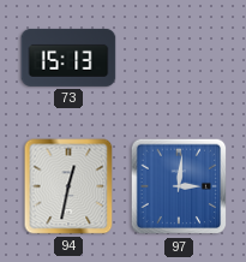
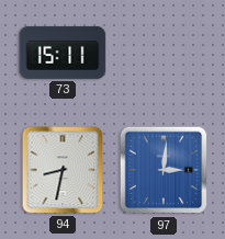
73: 15:13 -> 15:11
94: 12:32 -> 8:32
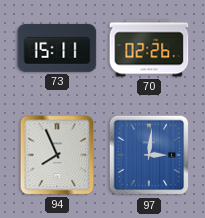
70: none -> 02:26
94: 8:32 -> 7:56
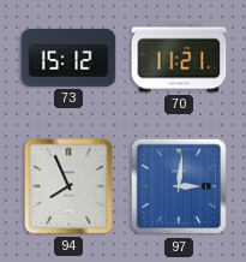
73: 15:11 -> 15:12
70: 02:26 -> 11:21
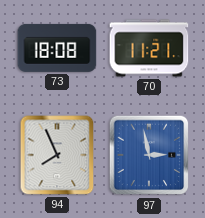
73: 15:12 -> 18:08
97: 3:01 -> 2:58
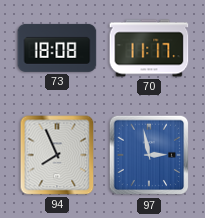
70: 11:21 -> 11:17
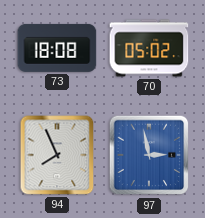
70: 11:17 -> 05:02
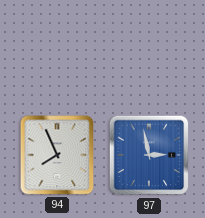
73: 18:08 -> none
70: 05:02 -> none
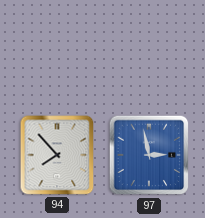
94: 7:56 -> 7:53
